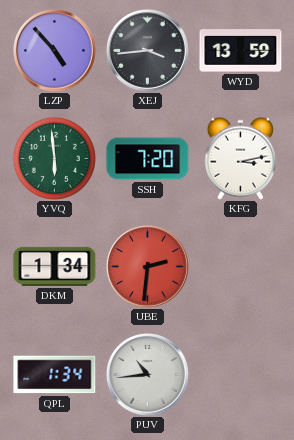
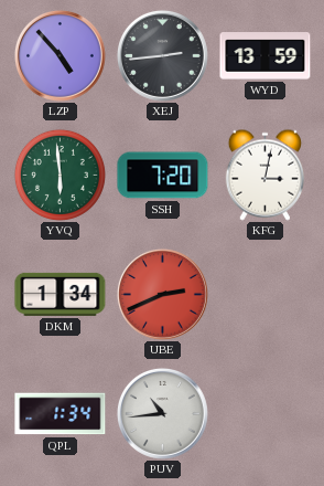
XEJ: 3:44 -> 2:44
KFG: 3:13 -> 3:02
UBE: 2:31 -> 2:41
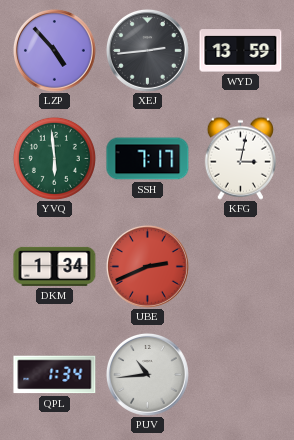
SSH: 7:20 -> 7:17
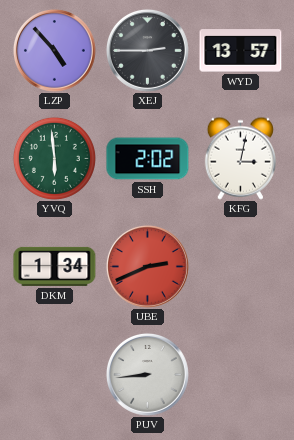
XEJ: 2:44 -> 2:45
WYD: 13:59 -> 13:57
SSH: 7:17 -> 2:02
QPL: 1:34 -> none
PUV: 10:44 -> 8:44
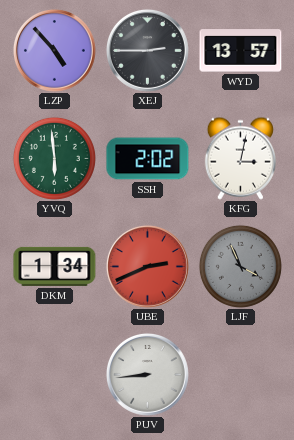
LJF: none -> 3:56
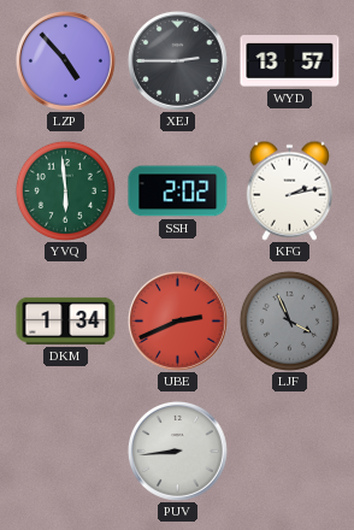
KFG: 3:02 -> 2:13
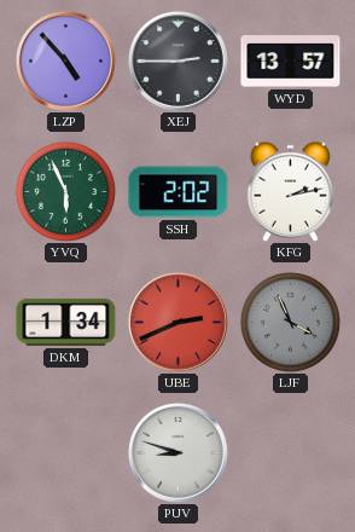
YVQ: 5:59 -> 5:56
PUV: 8:44 -> 8:48
